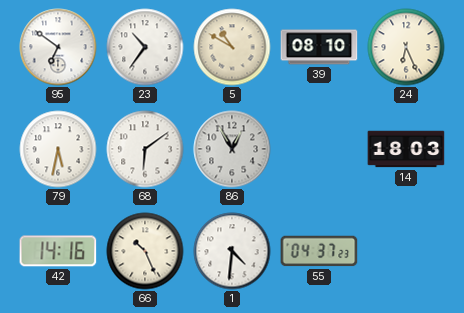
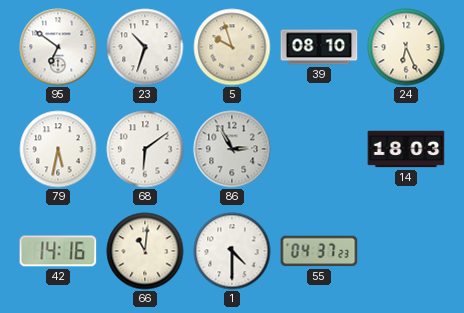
23: 10:36 -> 10:33
5: 10:50 -> 9:57
86: 12:55 -> 2:55
66: 10:26 -> 11:01
1: 4:31 -> 4:30
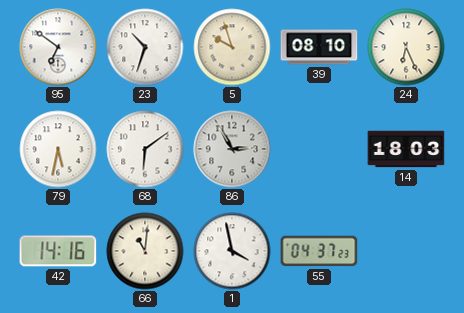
1: 4:30 -> 3:58
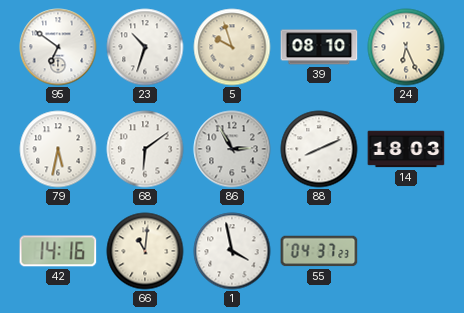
88: none -> 8:11
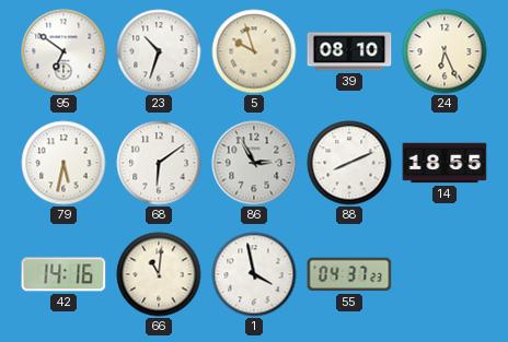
14: 18:03 -> 18:55
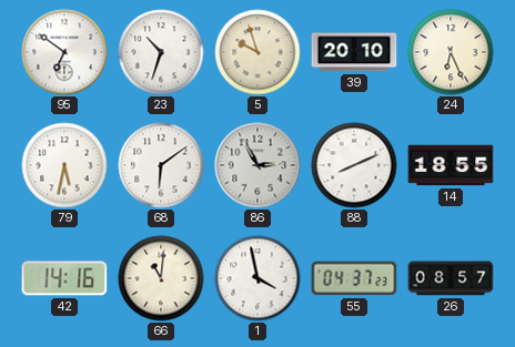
39: 08:10 -> 20:10
26: none -> 08:57
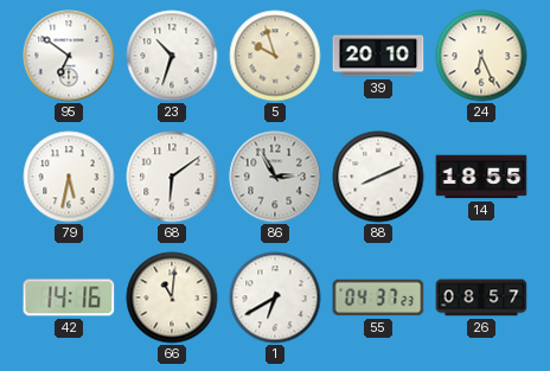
1: 3:58 -> 6:40
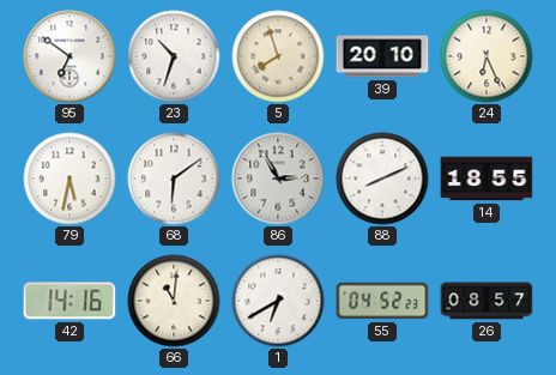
5: 9:57 -> 7:57
55: 04:37 -> 04:52
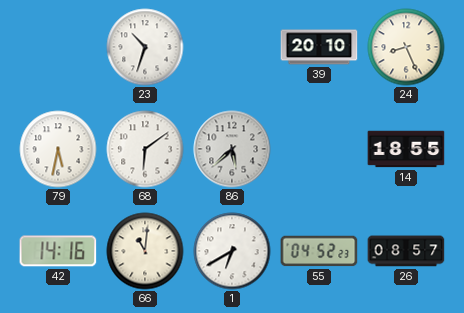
95: 6:51 -> none
5: 7:57 -> none
24: 6:26 -> 8:26
86: 2:55 -> 5:38
88: 8:11 -> none
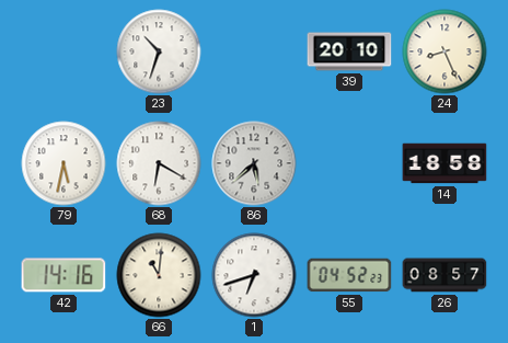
68: 6:09 -> 6:20
14: 18:55 -> 18:58
1: 6:40 -> 6:42
